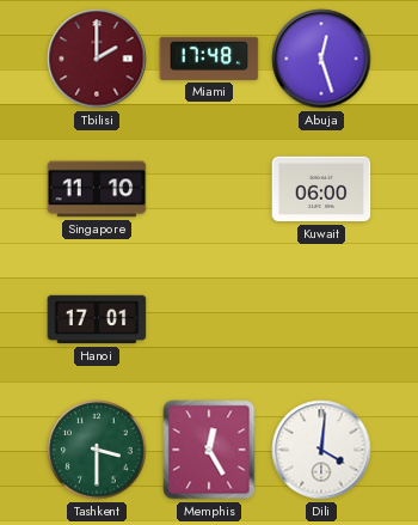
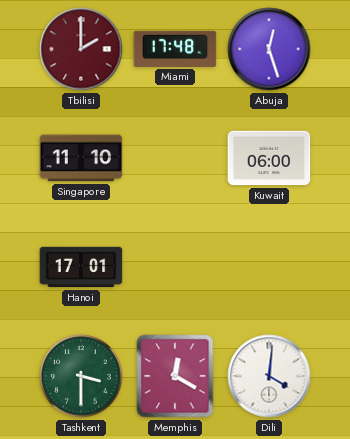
Memphis: 12:25 -> 12:20
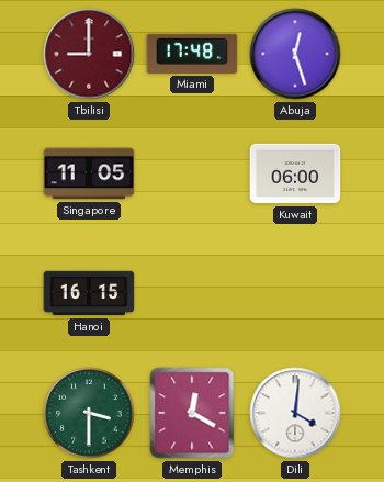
Tbilisi: 2:00 -> 9:00
Singapore: 11:10 -> 11:05
Hanoi: 17:01 -> 16:15
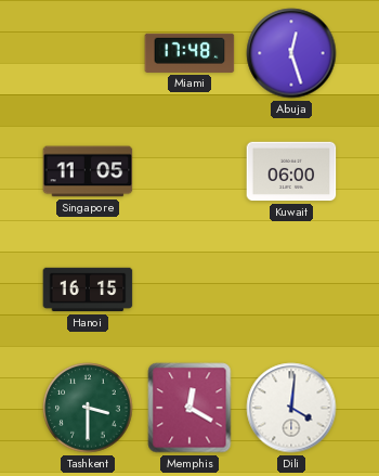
Tbilisi: 9:00 -> none
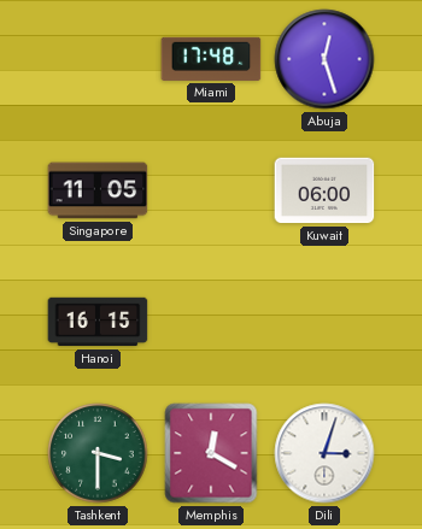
Dili: 4:01 -> 3:03
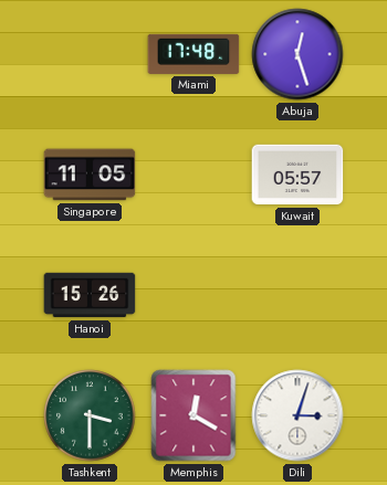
Kuwait: 06:00 -> 05:57
Hanoi: 16:15 -> 15:26
